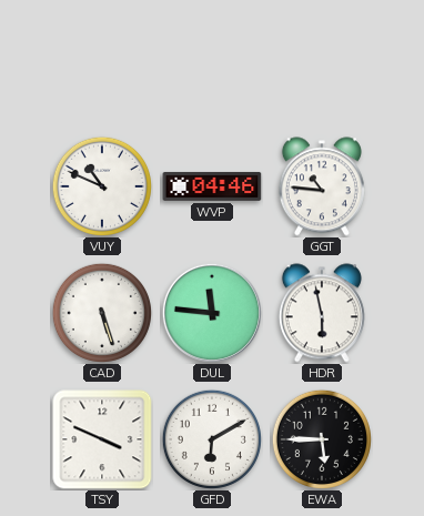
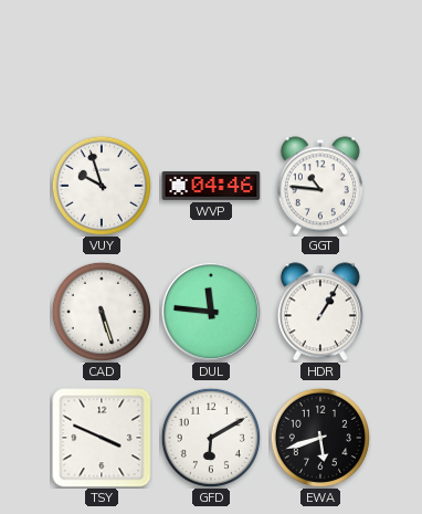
VUY: 10:49 -> 9:57
HDR: 5:58 -> 1:05
EWA: 5:45 -> 5:42
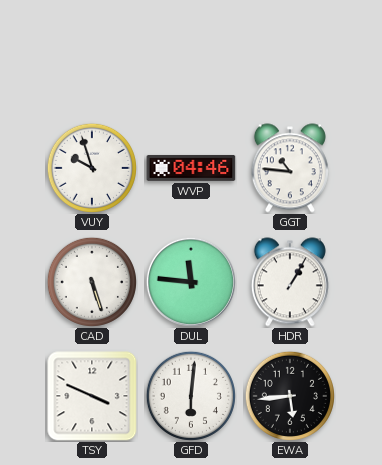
GFD: 6:10 -> 6:01
EWA: 5:42 -> 5:44
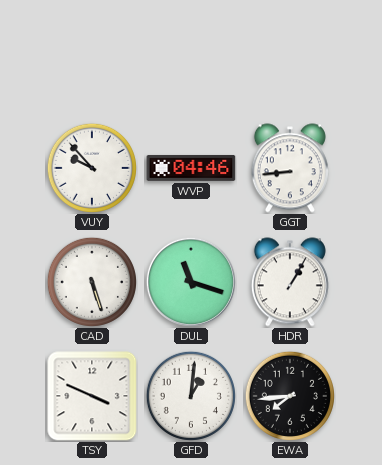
VUY: 9:57 -> 9:53
GGT: 10:46 -> 8:44
DUL: 11:46 -> 11:18
GFD: 6:01 -> 1:01
EWA: 5:44 -> 7:44
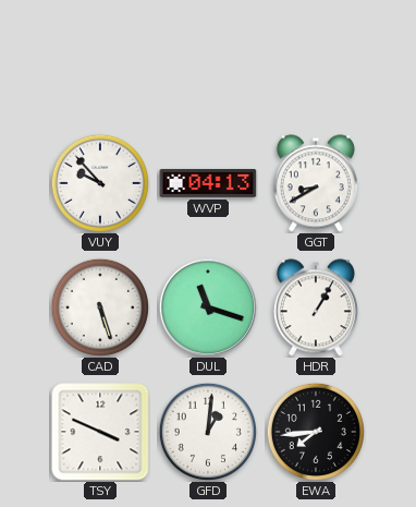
WVP: 04:46 -> 04:13
GGT: 8:44 -> 8:40
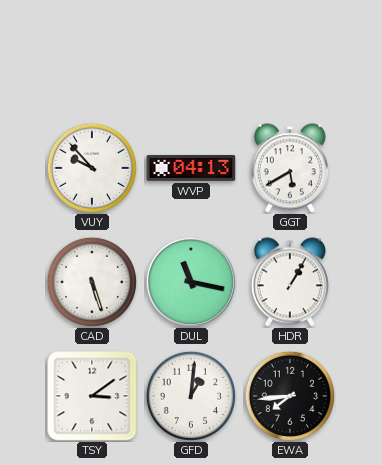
GGT: 8:40 -> 5:40
DUL: 11:18 -> 11:17
TSY: 3:49 -> 3:09
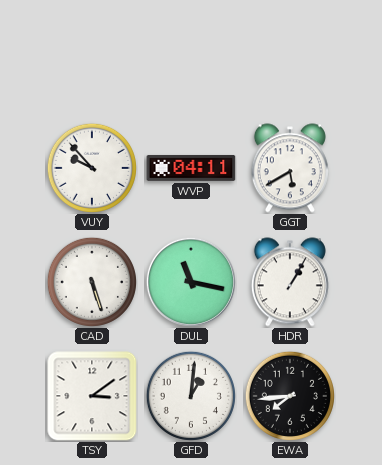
WVP: 04:13 -> 04:11
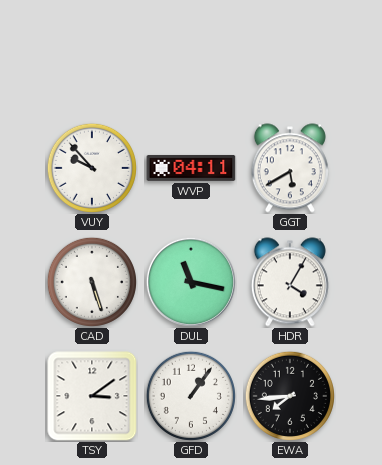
HDR: 1:05 -> 4:05
GFD: 1:01 -> 1:06
